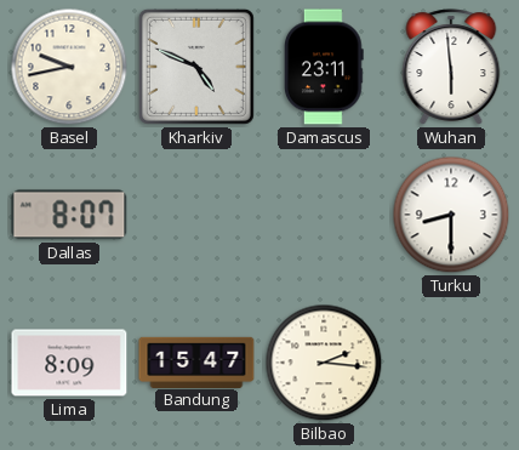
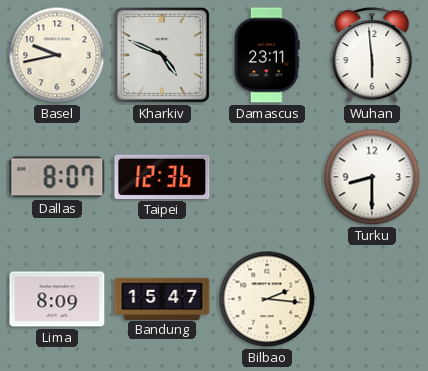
Taipei: none -> 12:36
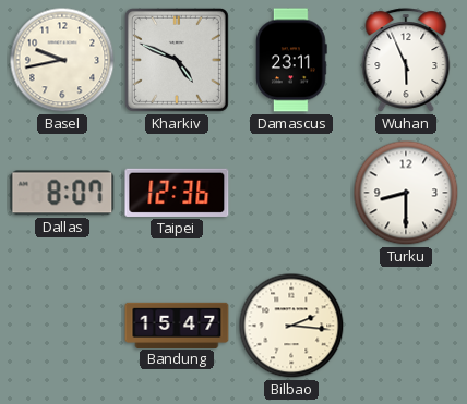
Wuhan: 5:59 -> 5:56
Lima: 8:09 -> none
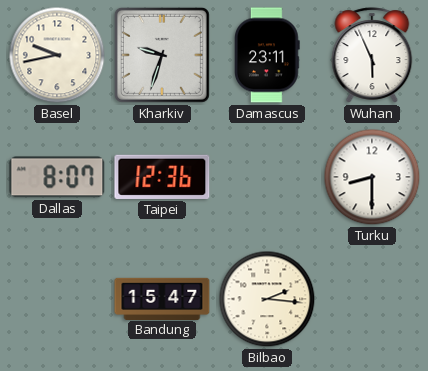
Kharkiv: 4:49 -> 9:33
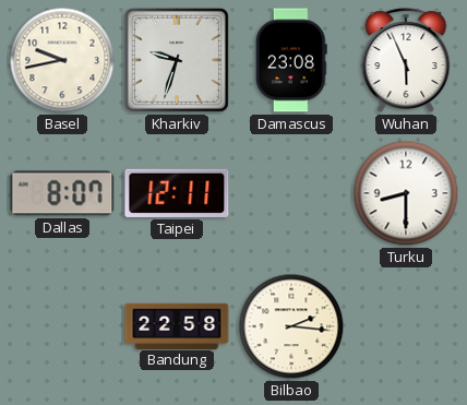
Damascus: 23:11 -> 23:08
Taipei: 12:36 -> 12:11
Bandung: 15:47 -> 22:58
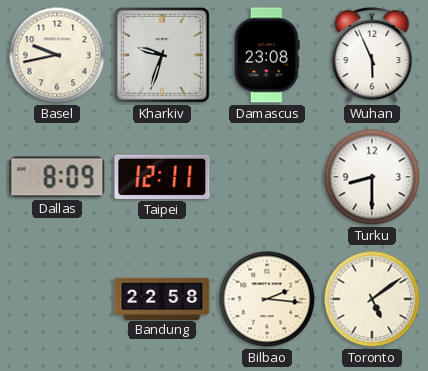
Dallas: 8:07 -> 8:09
Toronto: none -> 5:09
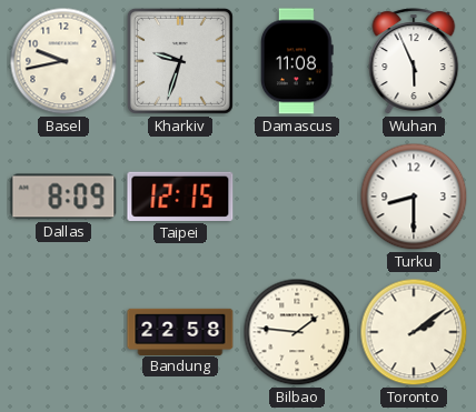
Damascus: 23:08 -> 11:08
Taipei: 12:11 -> 12:15
Bilbao: 2:16 -> 1:46
Toronto: 5:09 -> 2:09
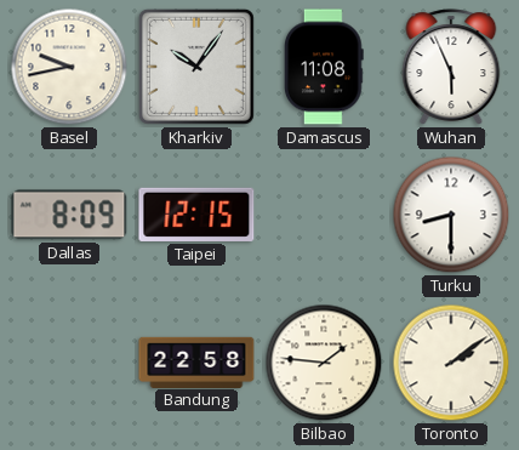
Kharkiv: 9:33 -> 10:06
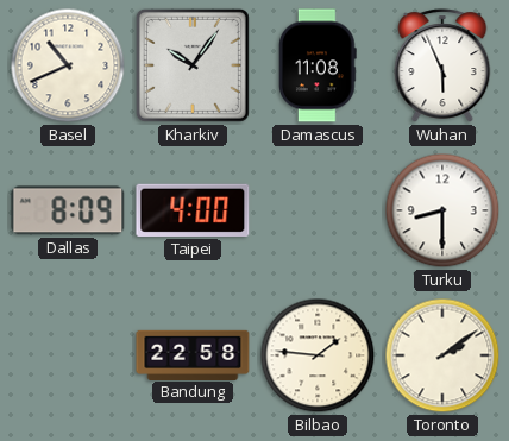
Basel: 9:43 -> 10:41
Taipei: 12:15 -> 4:00
